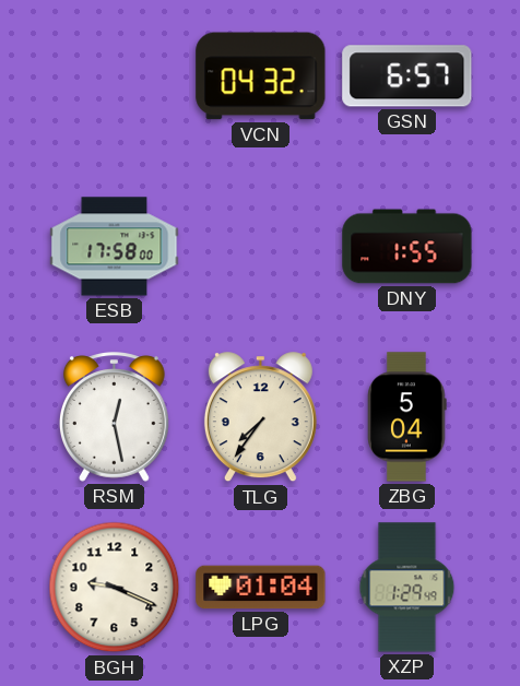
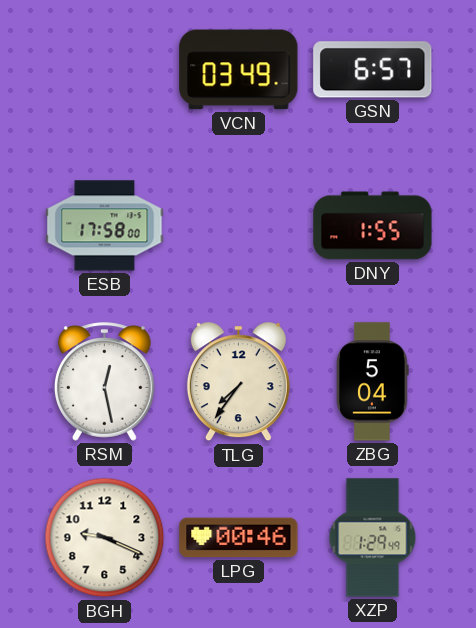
VCN: 04:32 -> 03:49
LPG: 01:04 -> 00:46
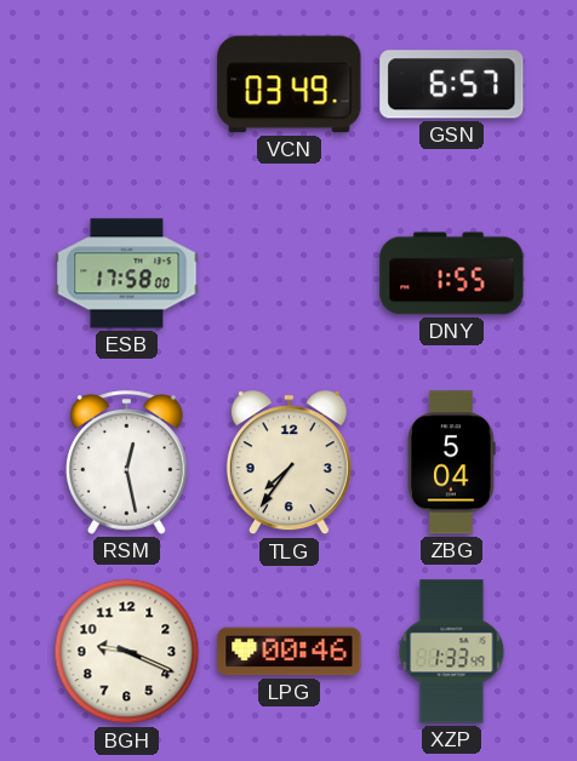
XZP: 1:29 -> 1:33
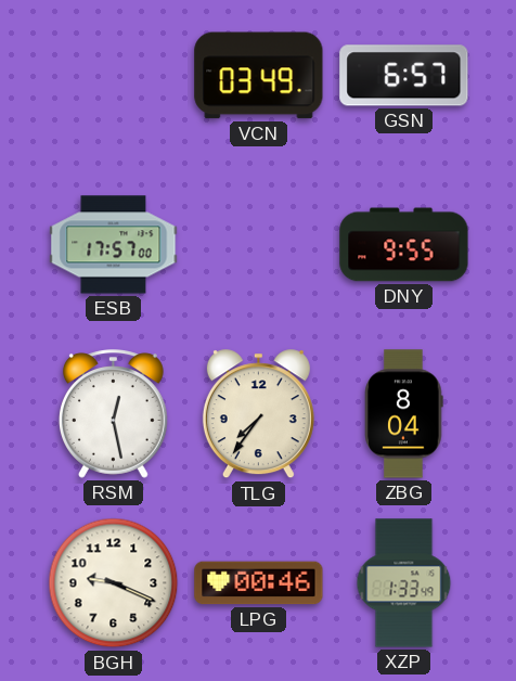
ESB: 17:58 -> 17:57
DNY: 1:55 -> 9:55
ZBG: 5:04 -> 8:04
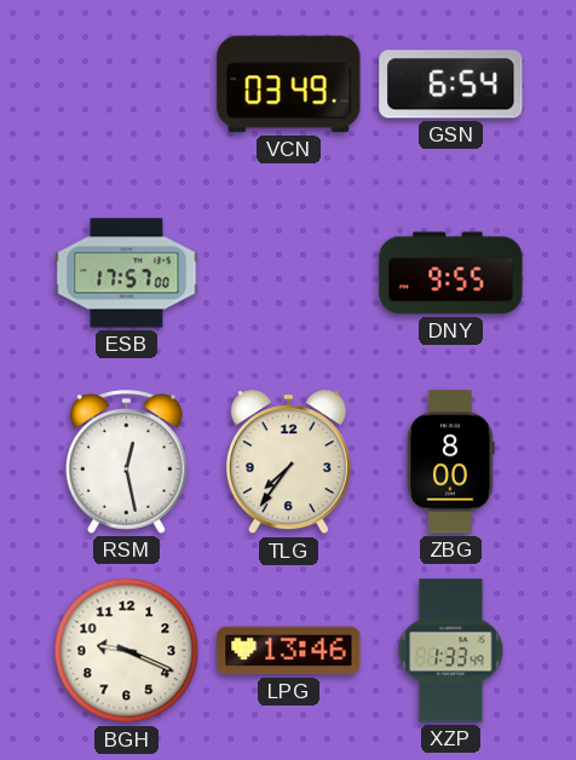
GSN: 6:57 -> 6:54
ZBG: 8:04 -> 8:00
LPG: 00:46 -> 13:46
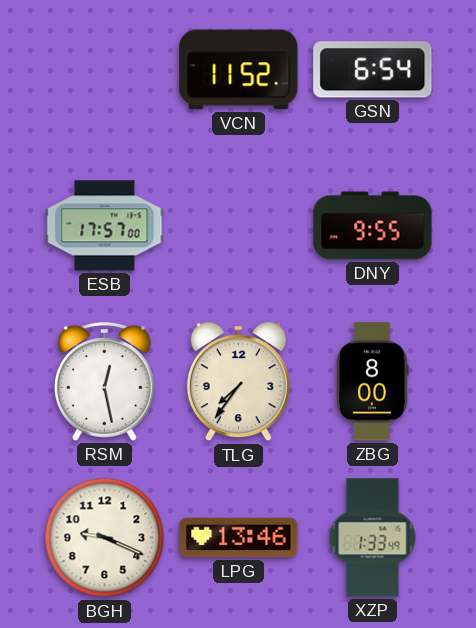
VCN: 03:49 -> 11:52
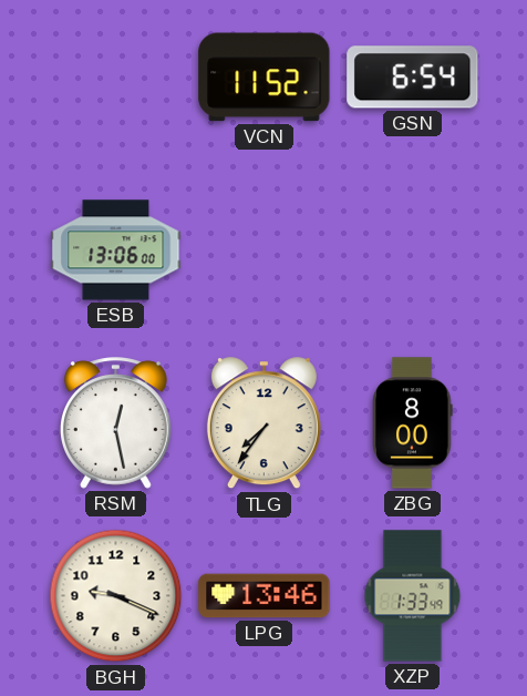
ESB: 17:57 -> 13:06
DNY: 9:55 -> none
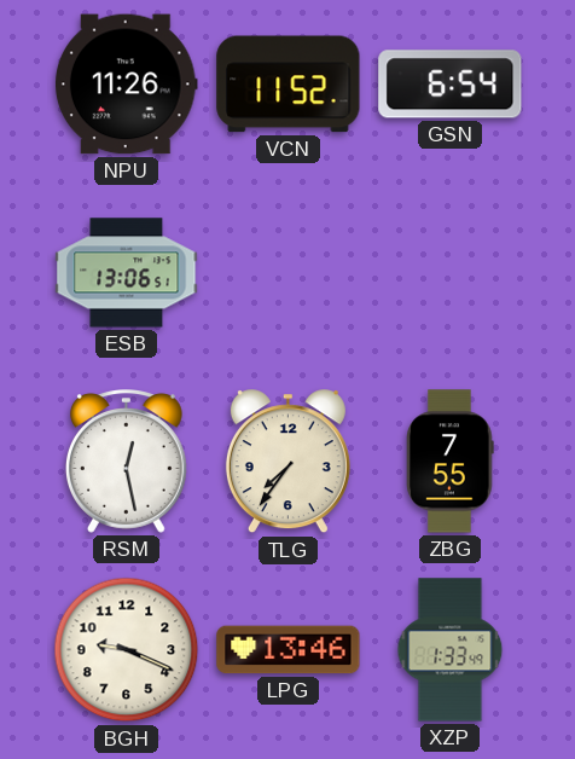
NPU: none -> 11:26
ESB: 13:06:00 -> 13:06:51
ZBG: 8:00 -> 7:55
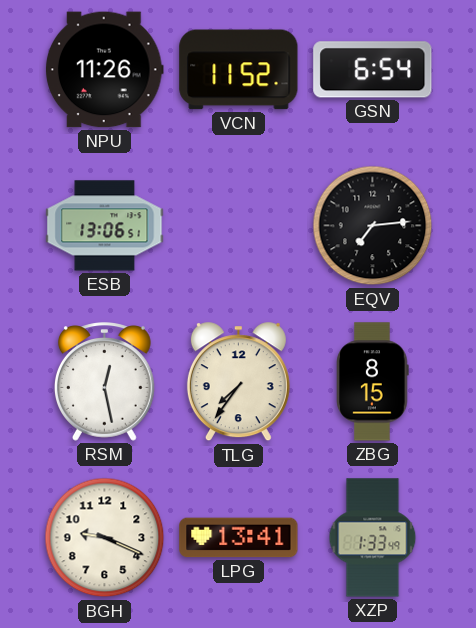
EQV: none -> 7:14
ZBG: 7:55 -> 8:15
LPG: 13:46 -> 13:41
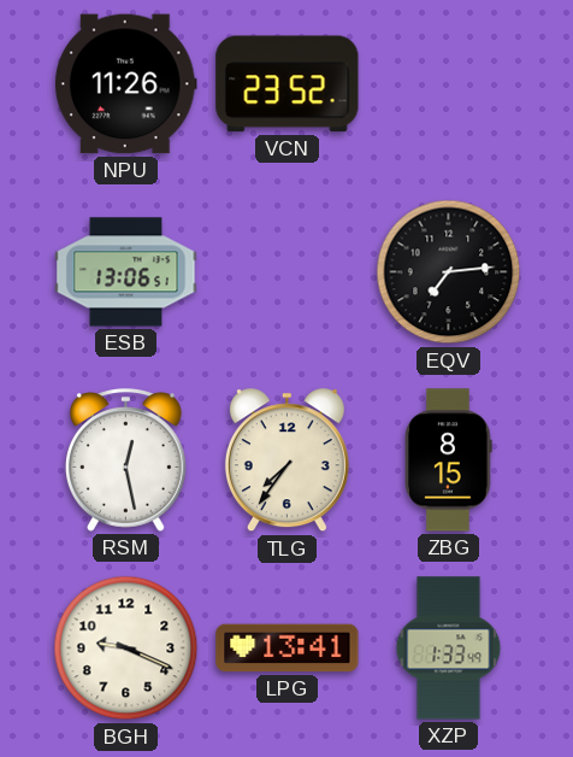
VCN: 11:52 -> 23:52
GSN: 6:54 -> none
